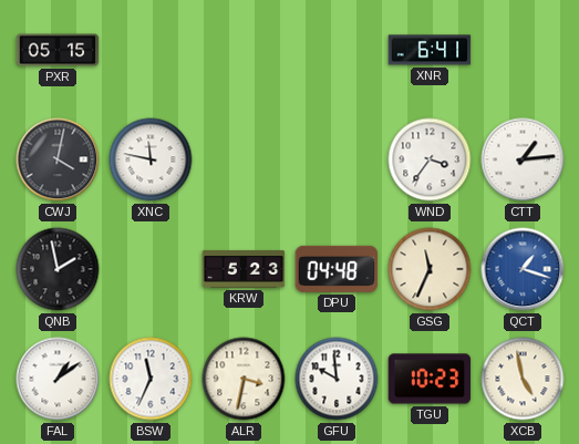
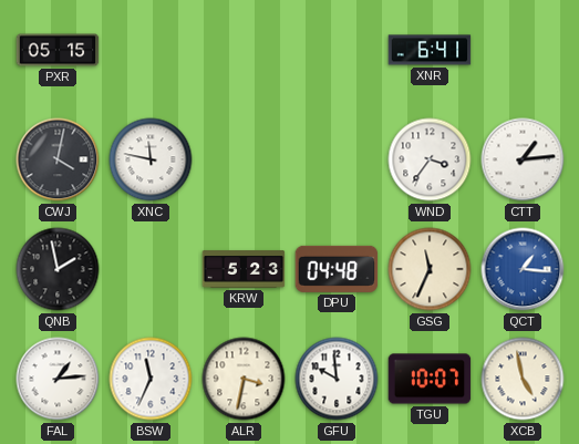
QCT: 1:18 -> 1:16
FAL: 1:09 -> 1:14
TGU: 10:23 -> 10:07
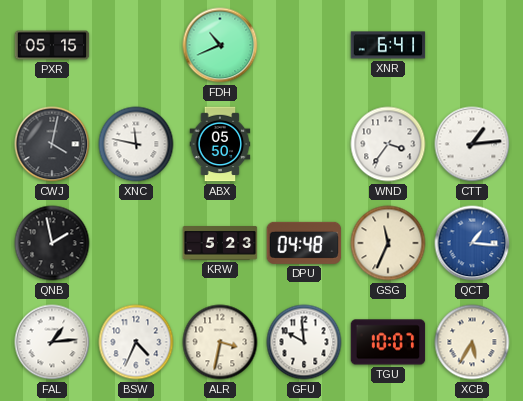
FDH: none -> 10:41
ABX: none -> 05:50
BSW: 11:34 -> 4:34
XCB: 4:58 -> 5:35
